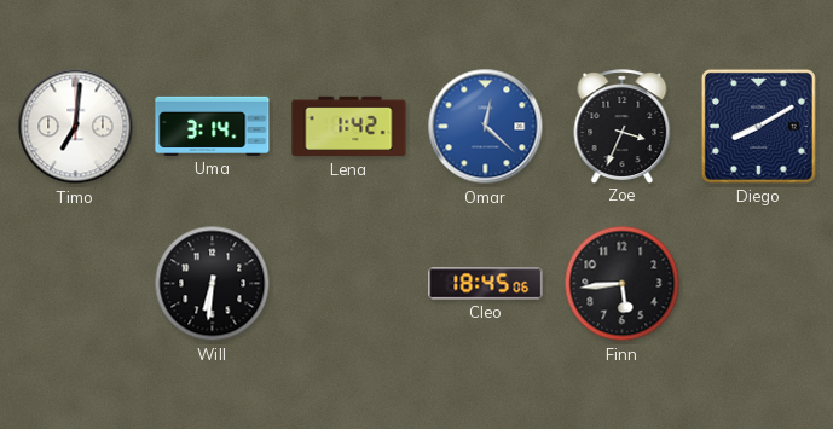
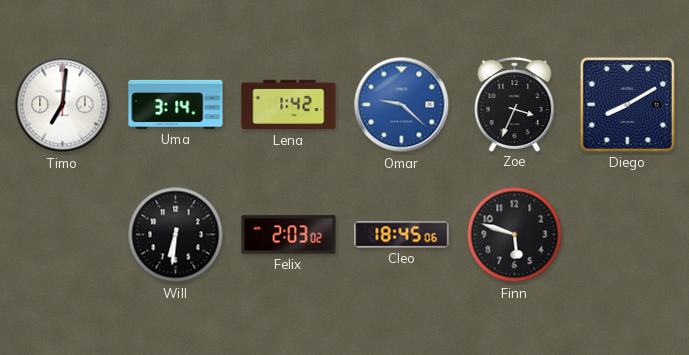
Omar: 12:22 -> 9:22
Felix: none -> 2:03
Finn: 5:44 -> 5:48
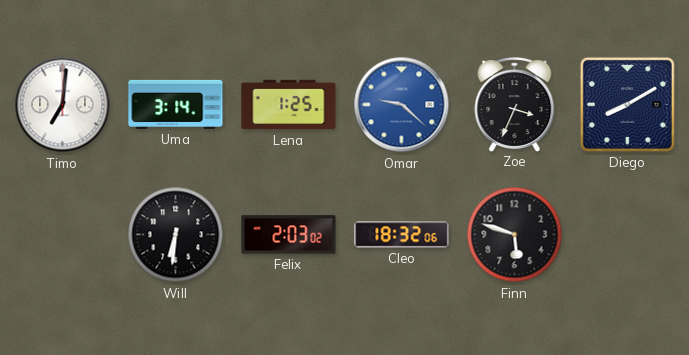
Lena: 1:42 -> 1:25
Cleo: 18:45 -> 18:32
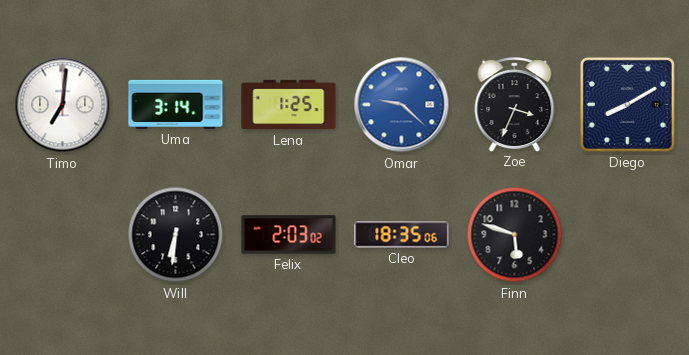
Cleo: 18:32 -> 18:35
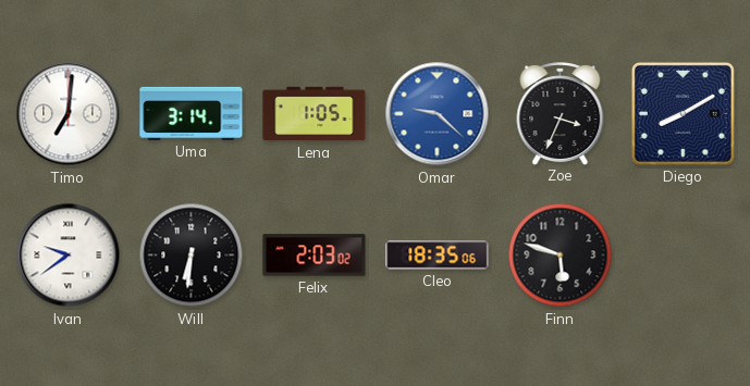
Lena: 1:25 -> 1:05
Ivan: none -> 9:39
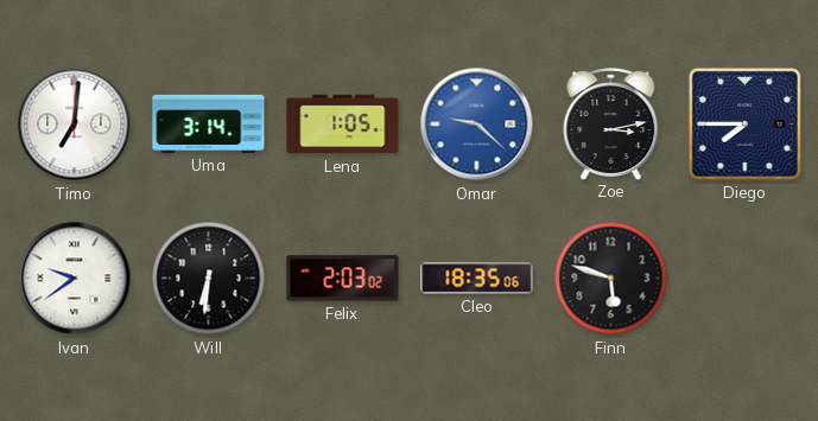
Zoe: 3:34 -> 3:13
Diego: 8:10 -> 7:45
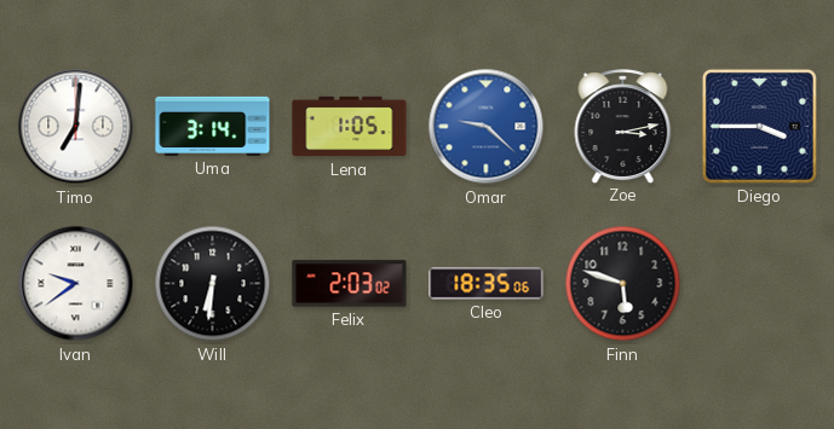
Diego: 7:45 -> 3:45
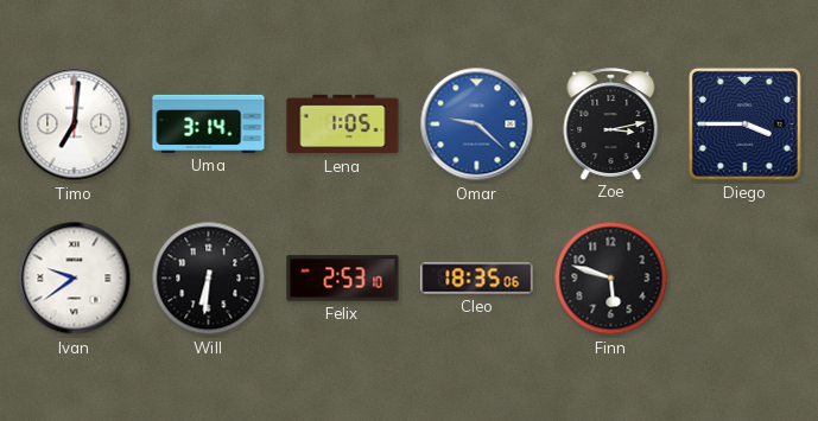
Felix: 2:03 -> 2:53
